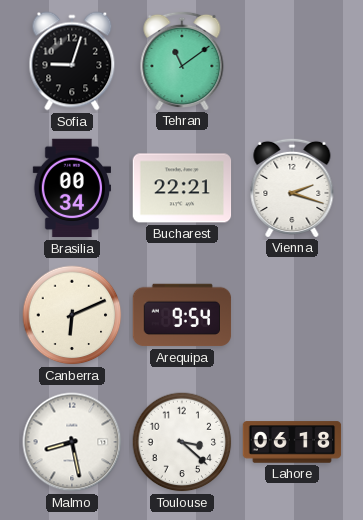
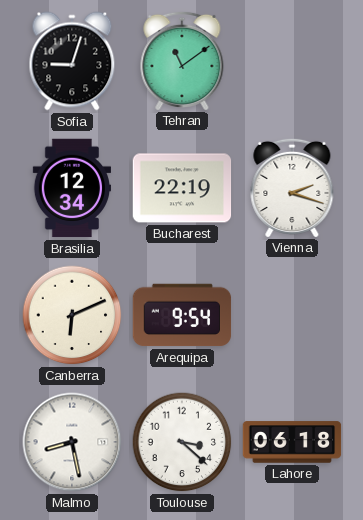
Brasilia: 00:34 -> 12:34
Bucharest: 22:21 -> 22:19
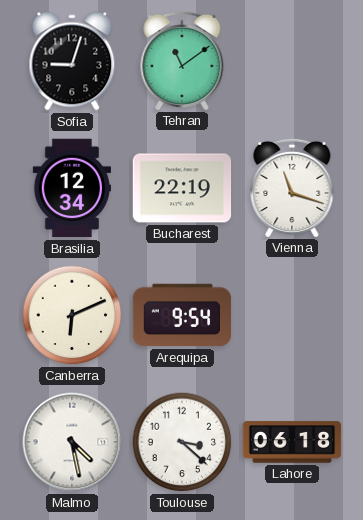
Vienna: 2:18 -> 11:18
Malmo: 8:28 -> 4:28
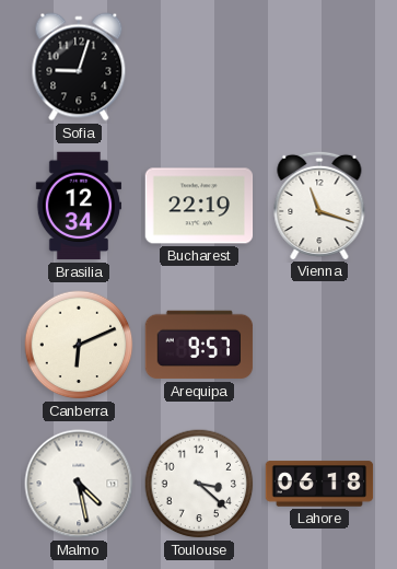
Tehran: 11:09 -> none
Arequipa: 9:54 -> 9:57
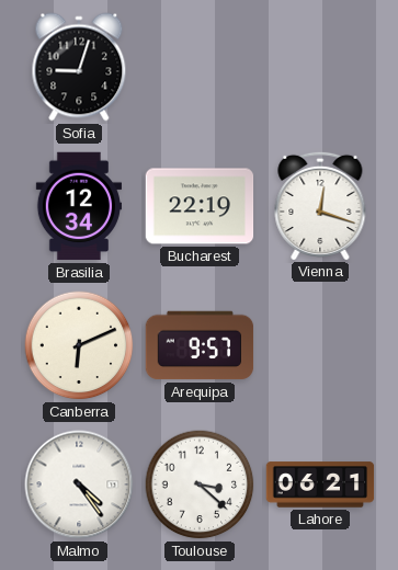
Vienna: 11:18 -> 12:18
Malmo: 4:28 -> 4:24
Lahore: 06:18 -> 06:21
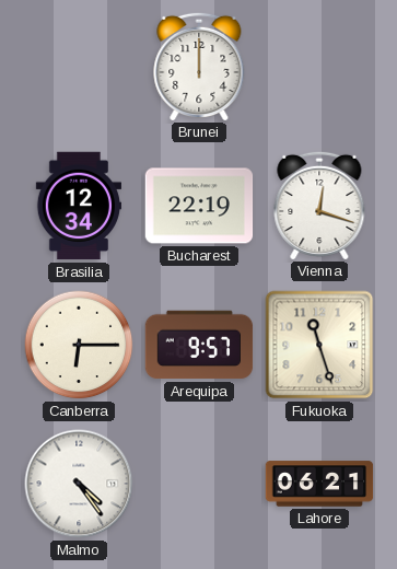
Sofia: 9:03 -> none
Brunei: none -> 12:00
Canberra: 6:11 -> 6:15
Fukuoka: none -> 11:27
Toulouse: 3:22 -> none
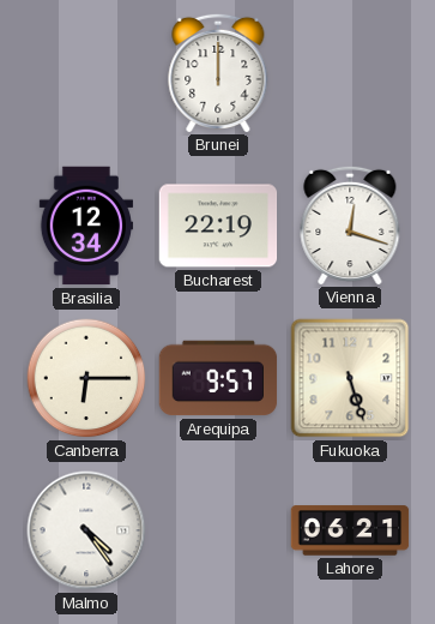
Fukuoka: 11:27 -> 5:27
